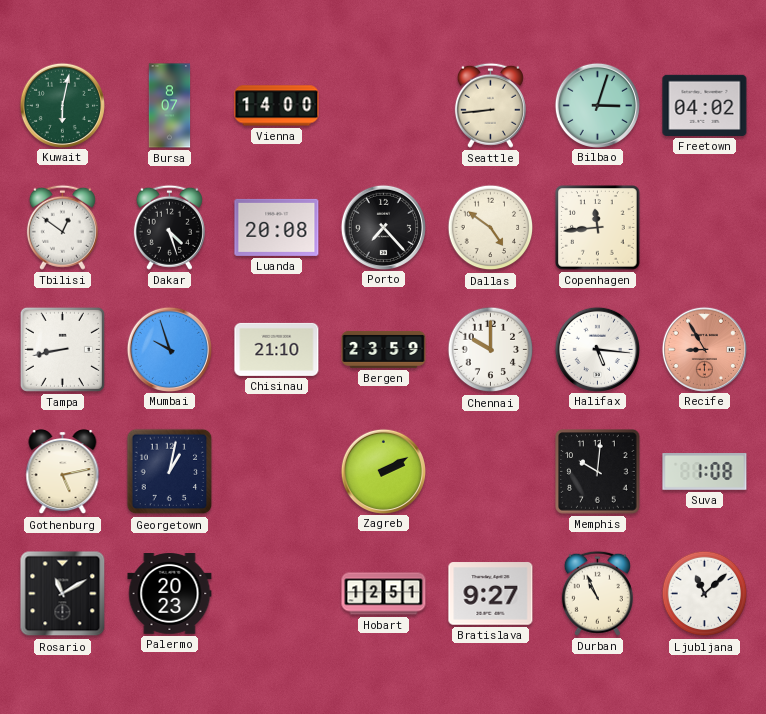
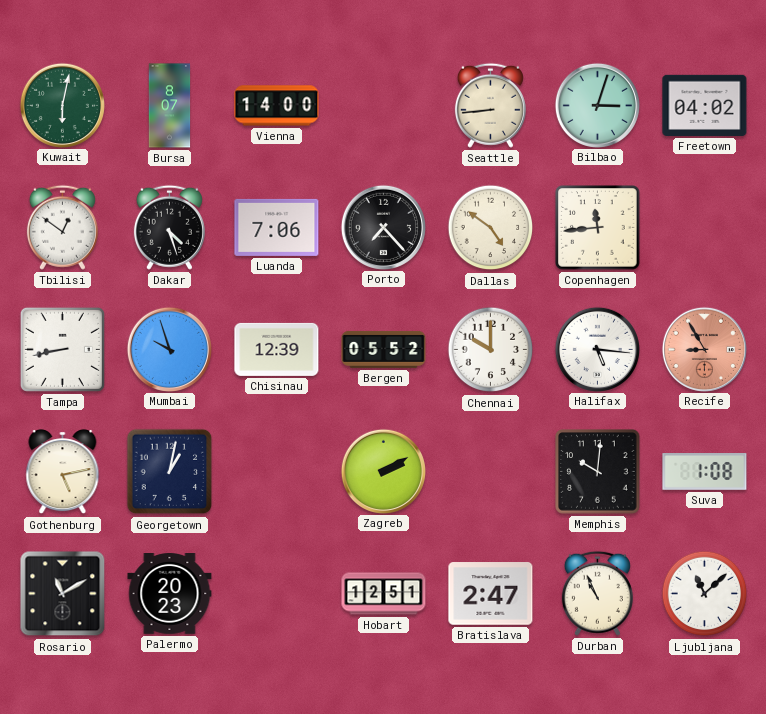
Luanda: 20:08 -> 7:06
Chisinau: 21:10 -> 12:39
Bergen: 23:59 -> 05:52
Bratislava: 9:27 -> 2:47
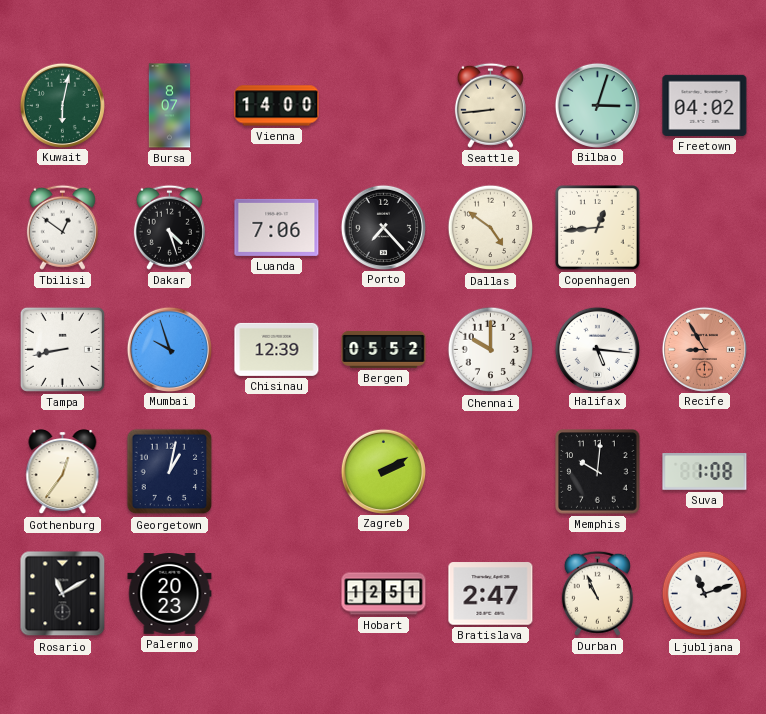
Copenhagen: 11:44 -> 12:44
Gothenburg: 5:13 -> 12:36
Ljubljana: 11:08 -> 11:12
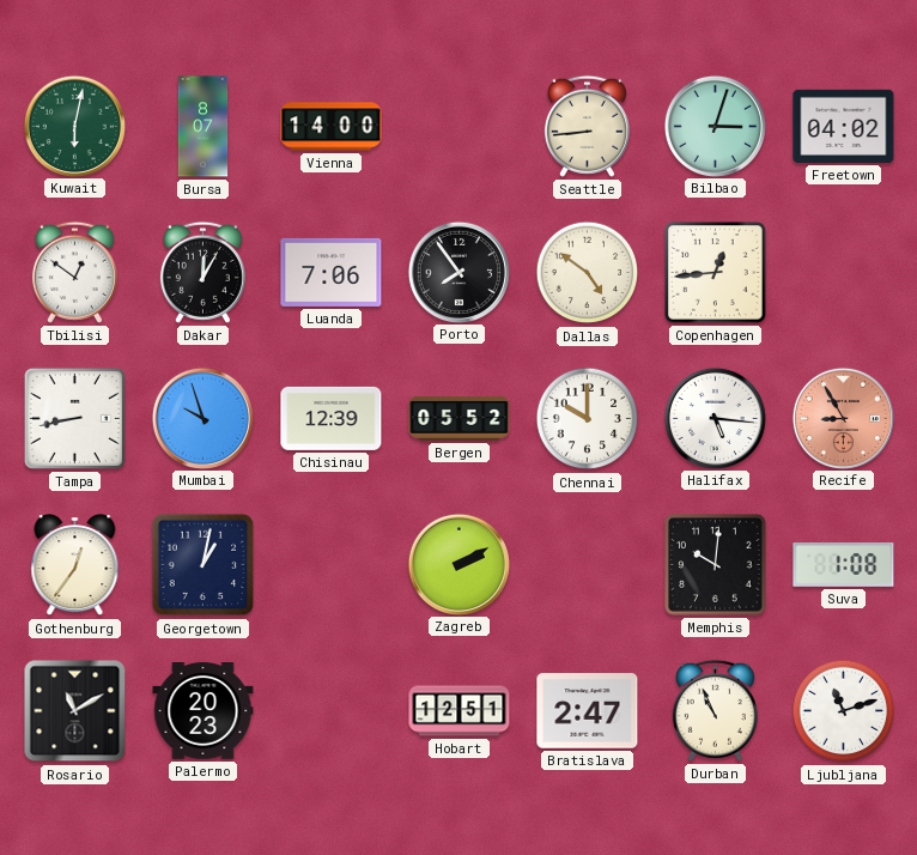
Dakar: 4:27 -> 12:05
Porto: 7:23 -> 7:54
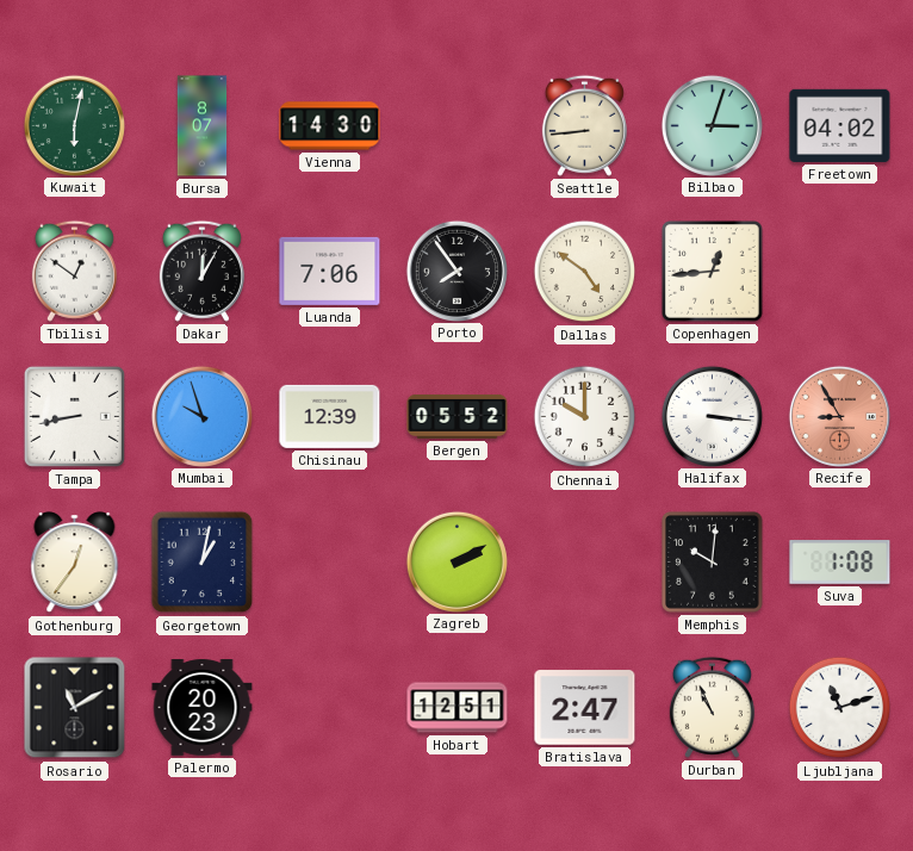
Vienna: 14:00 -> 14:30
Halifax: 5:16 -> 3:16
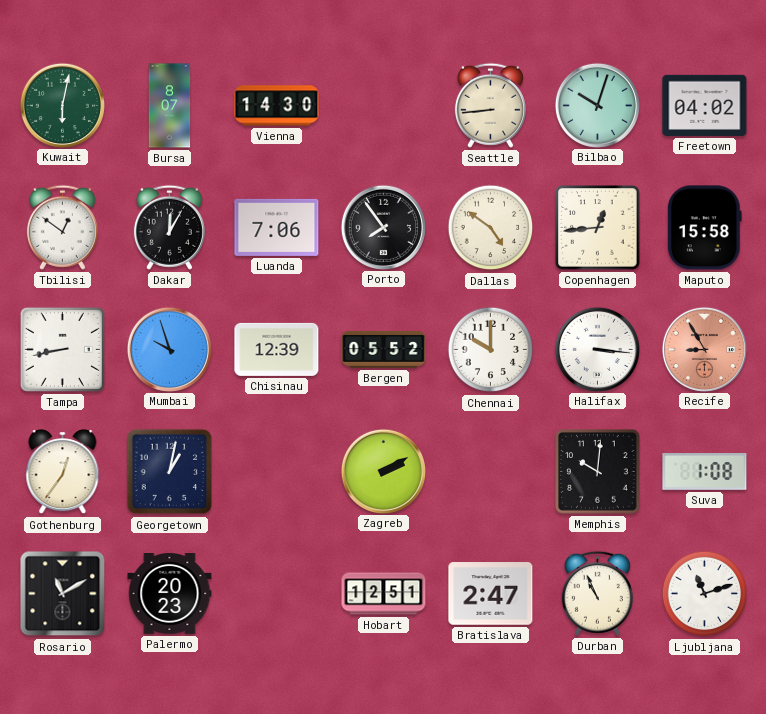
Bilbao: 3:03 -> 10:03
Maputo: none -> 15:58
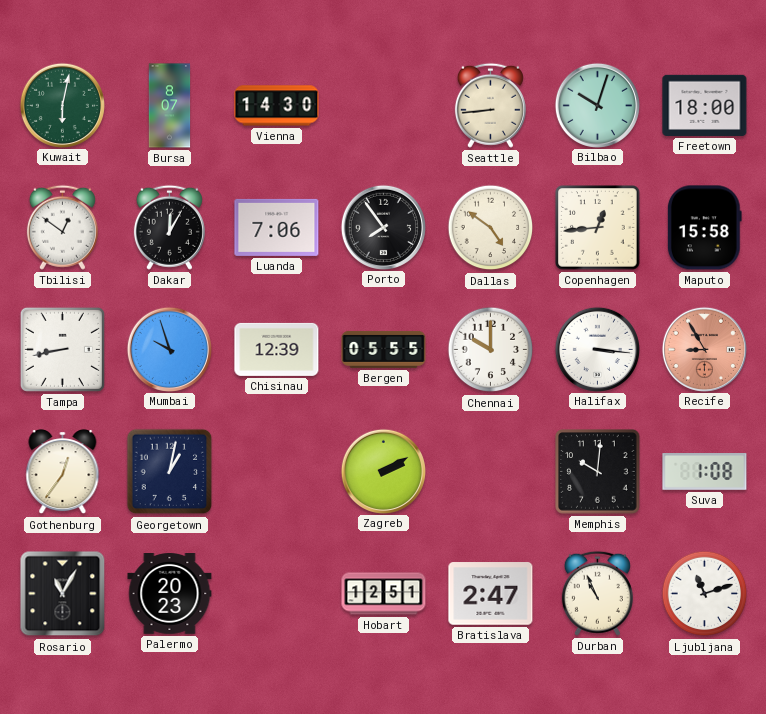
Freetown: 04:02 -> 18:00
Bergen: 05:52 -> 05:55
Rosario: 11:10 -> 11:05
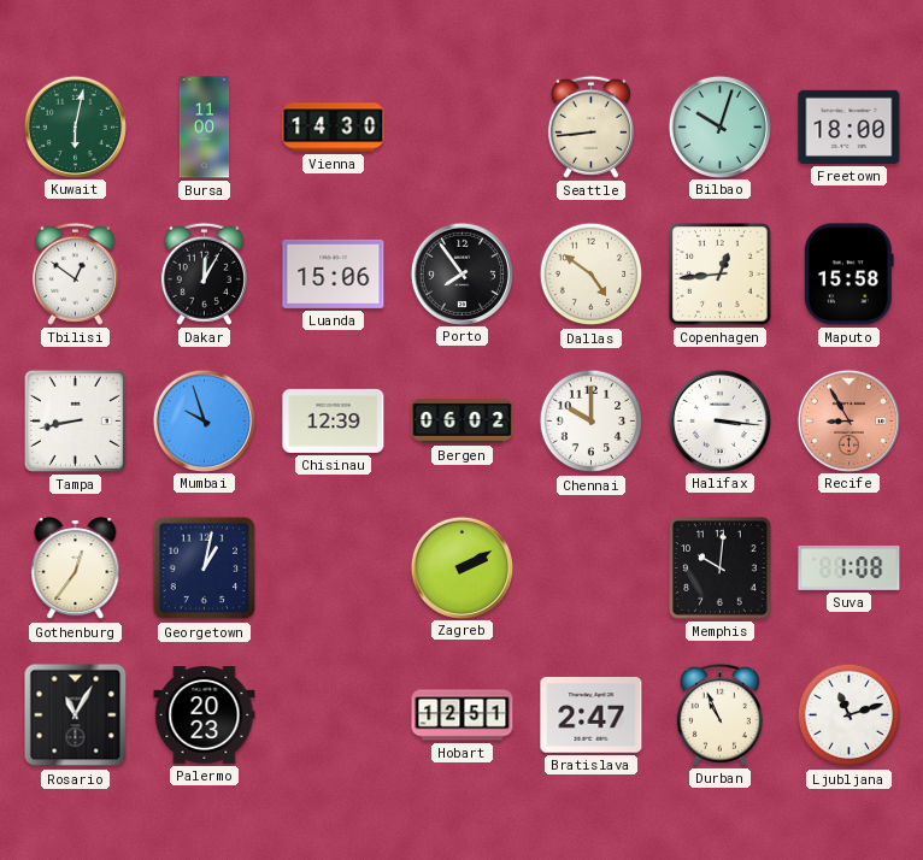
Bursa: 8:07 -> 11:00
Luanda: 7:06 -> 15:06
Bergen: 05:55 -> 06:02
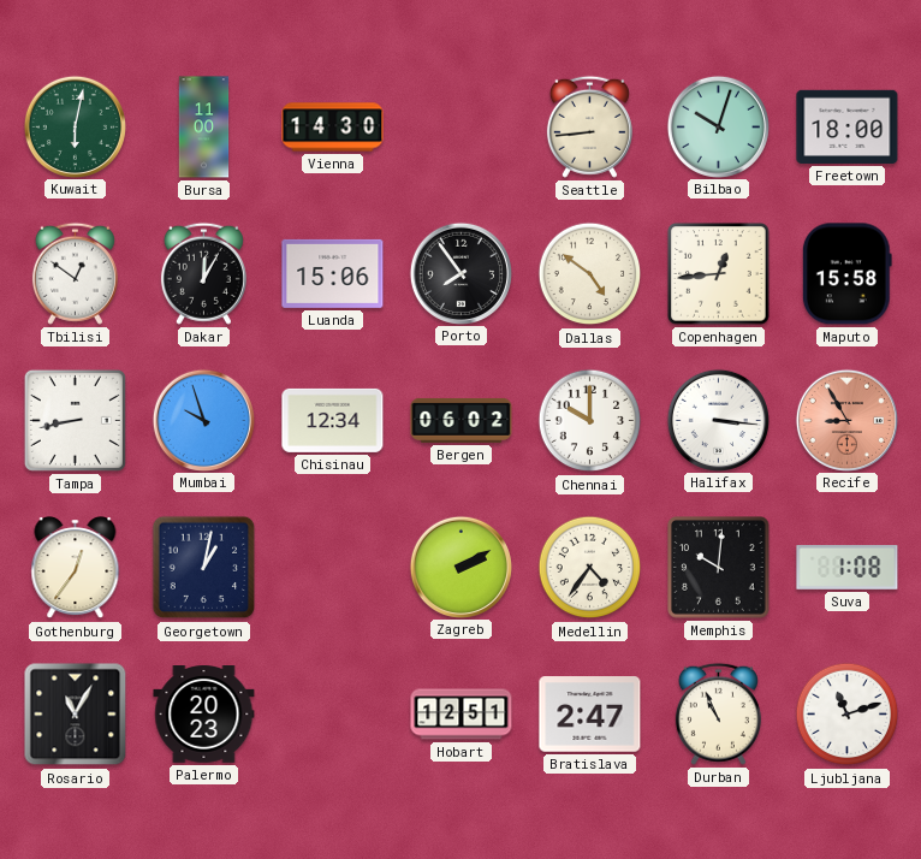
Chisinau: 12:39 -> 12:34
Medellin: none -> 4:36
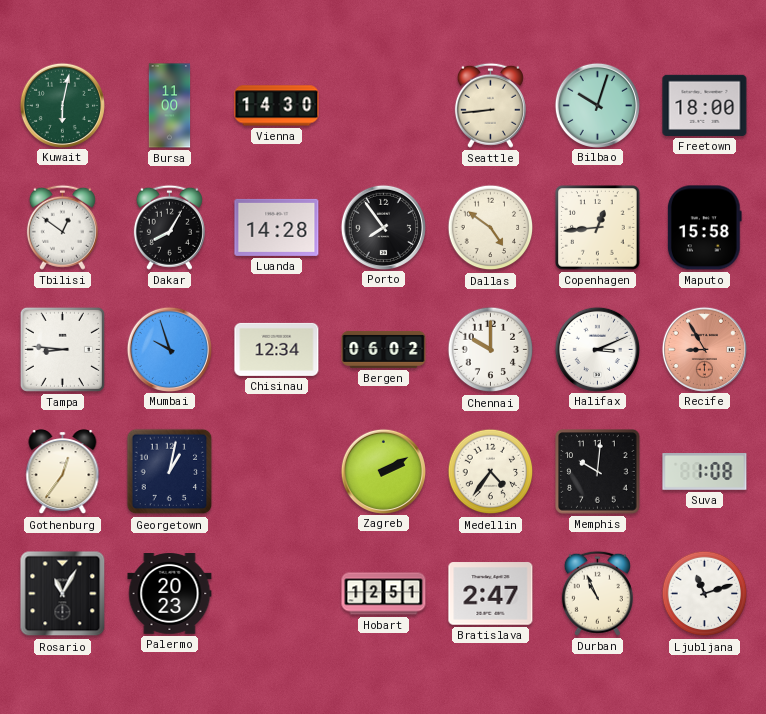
Dakar: 12:05 -> 8:05
Luanda: 15:06 -> 14:28
Tampa: 8:43 -> 8:46
Halifax: 3:16 -> 3:11
